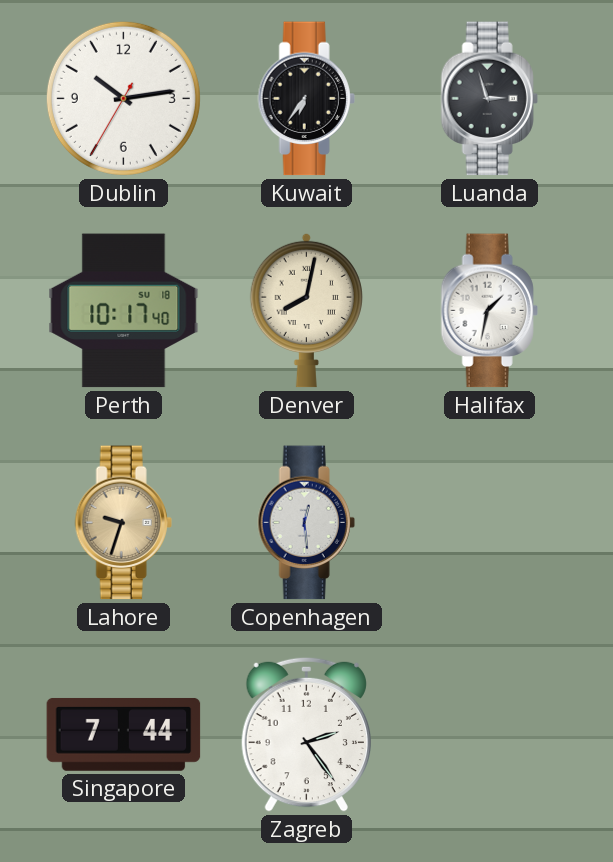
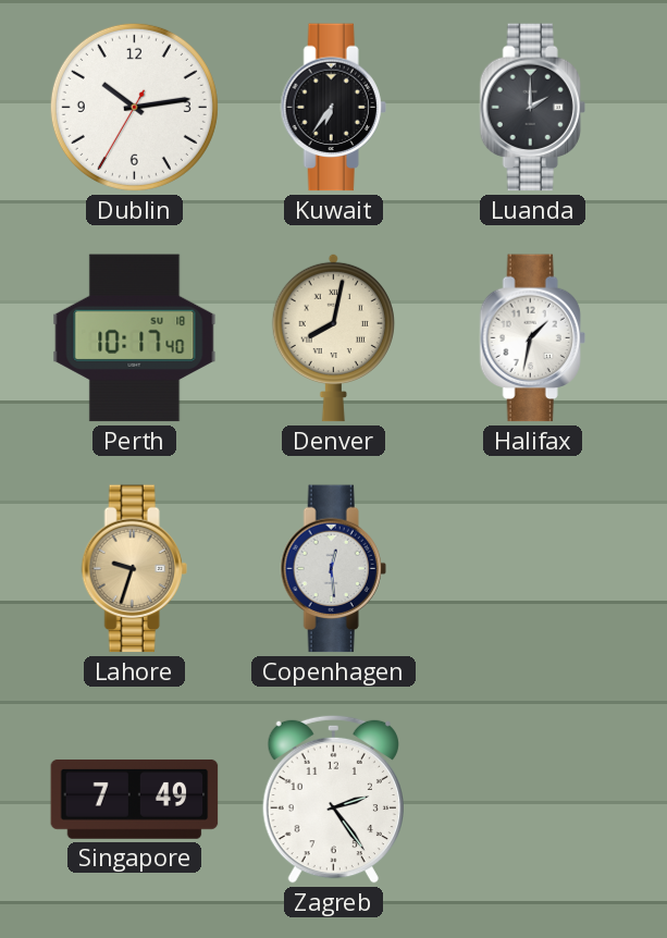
Luanda: 2:57 -> 2:00
Singapore: 7:44 -> 7:49
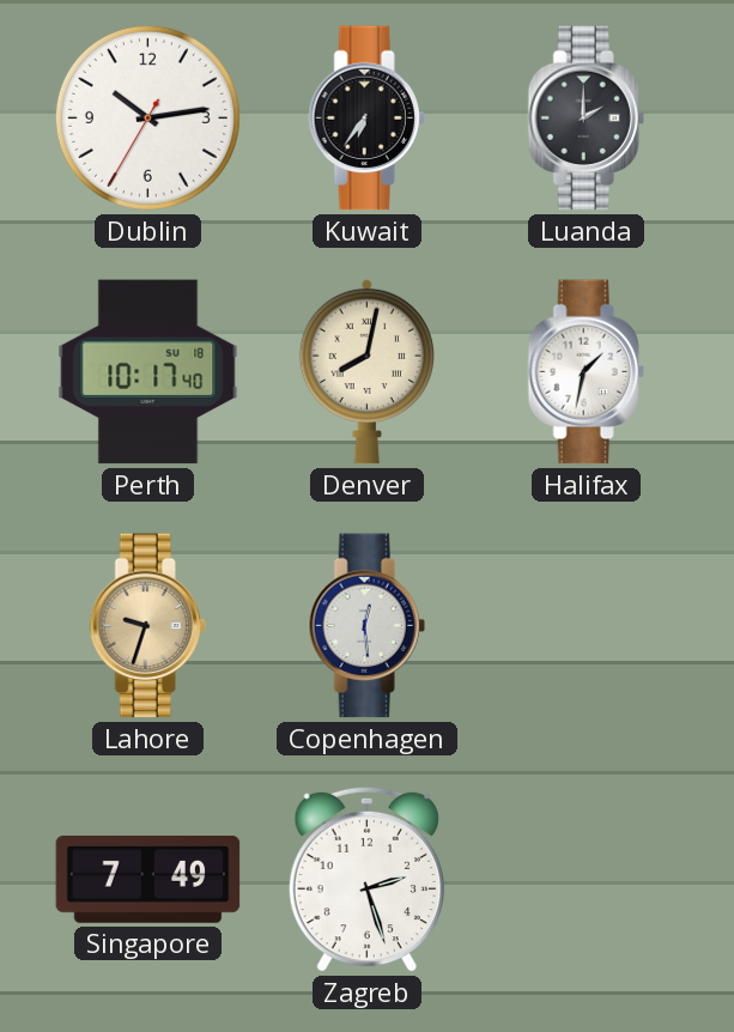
Zagreb: 2:24 -> 2:27
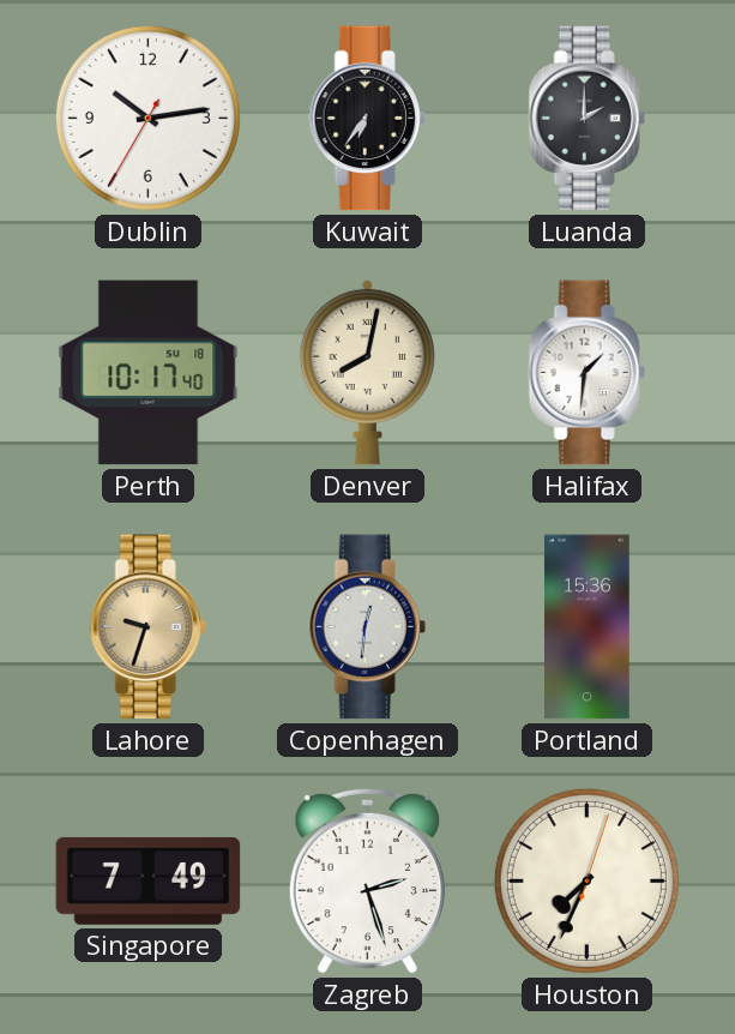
Halifax: 1:32 -> 1:31
Copenhagen: 12:29 -> 12:31
Portland: none -> 15:36
Houston: none -> 7:34
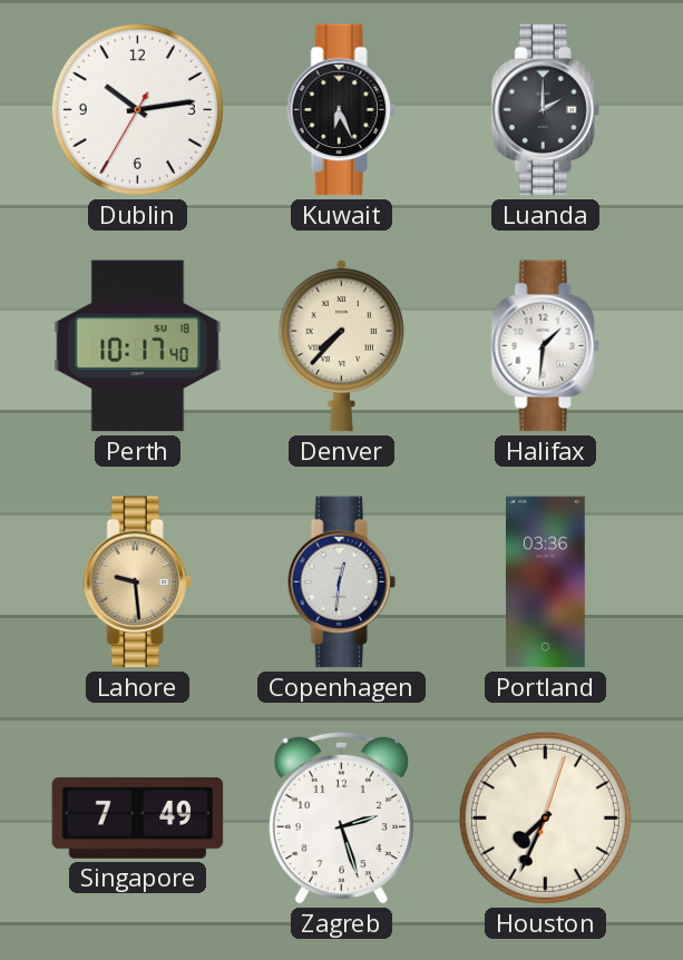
Kuwait: 6:36 -> 6:26
Denver: 8:02 -> 7:37
Lahore: 9:33 -> 9:29
Portland: 15:36 -> 03:36
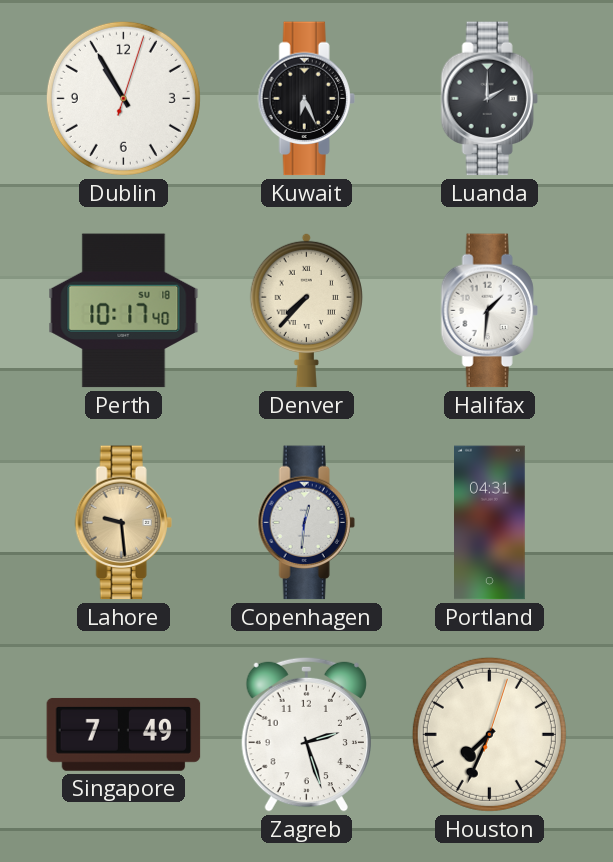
Dublin: 10:13 -> 10:55
Portland: 03:36 -> 04:31
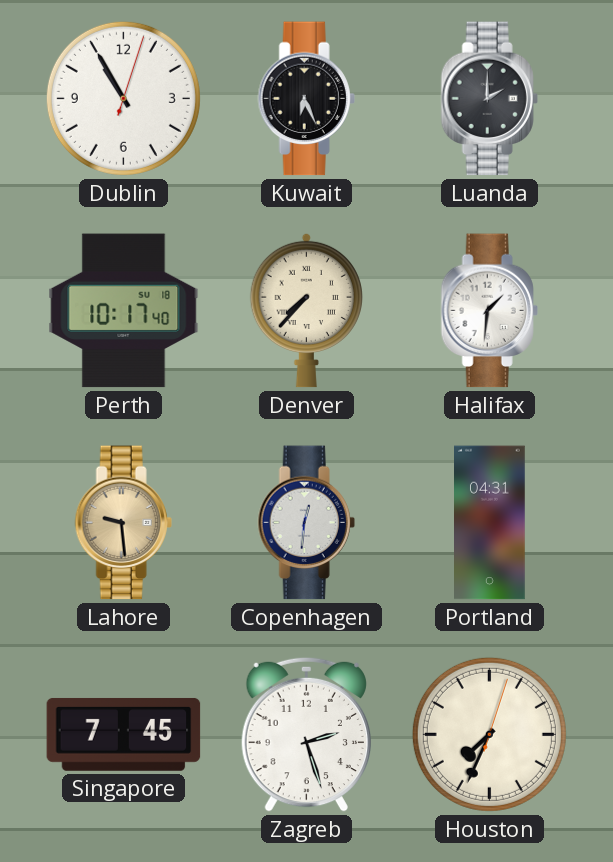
Singapore: 7:49 -> 7:45
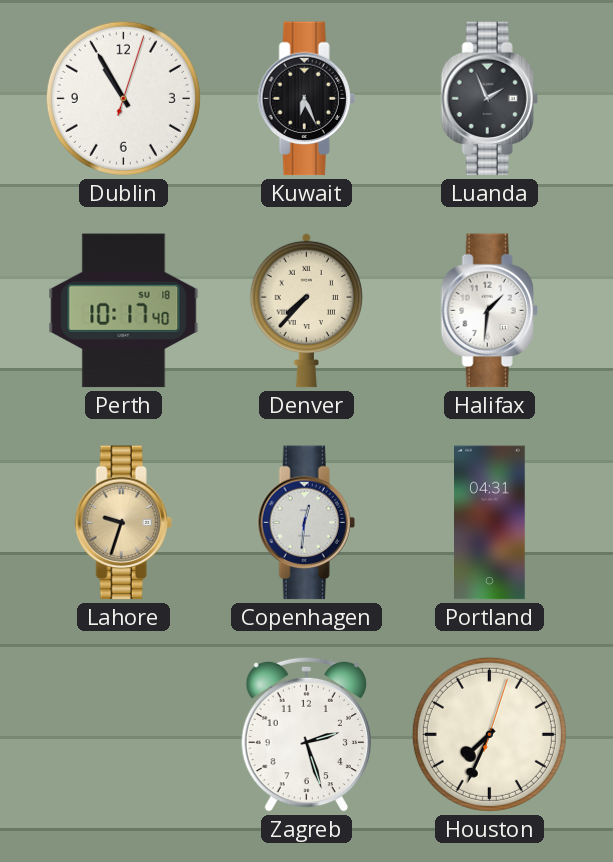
Luanda: 2:00 -> 1:56
Lahore: 9:29 -> 9:33
Singapore: 7:45 -> none
